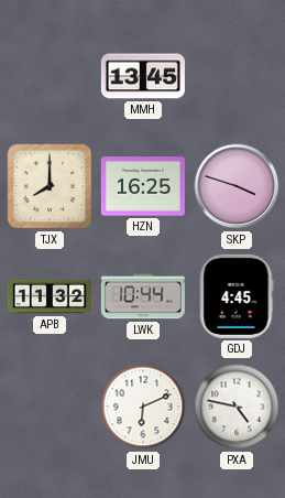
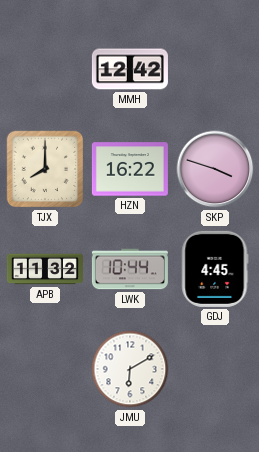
MMH: 13:45 -> 12:42
HZN: 16:25 -> 16:22
JMU: 6:11 -> 6:10
PXA: 4:47 -> none
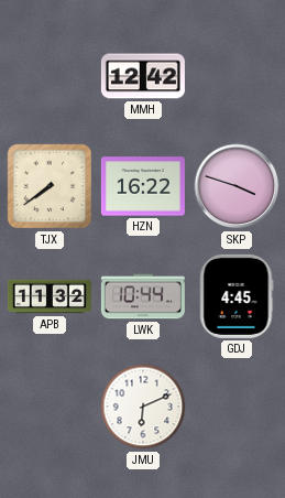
TJX: 8:00 -> 7:39
JMU: 6:10 -> 6:11
